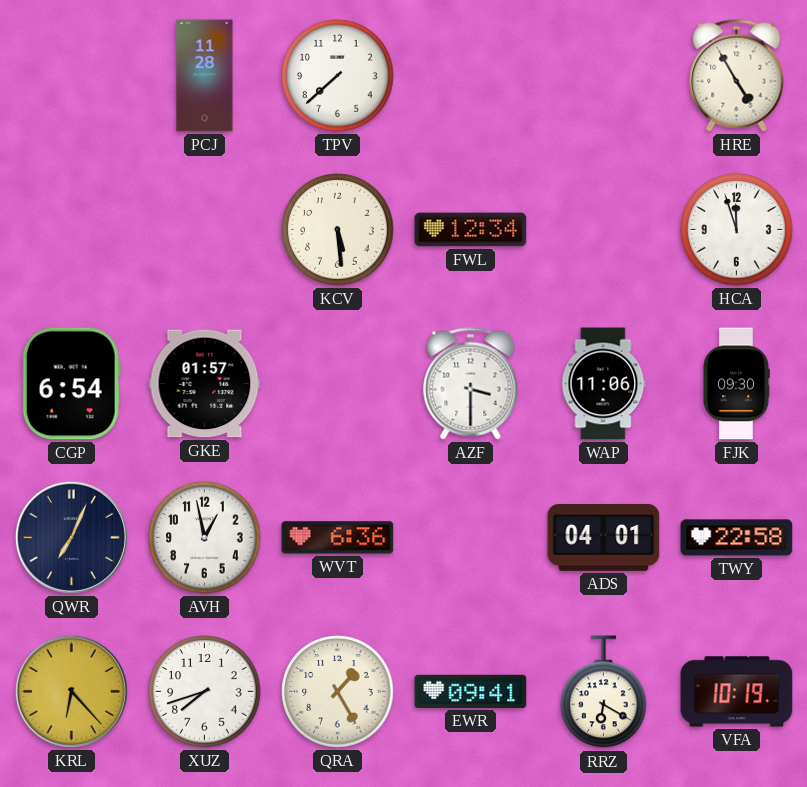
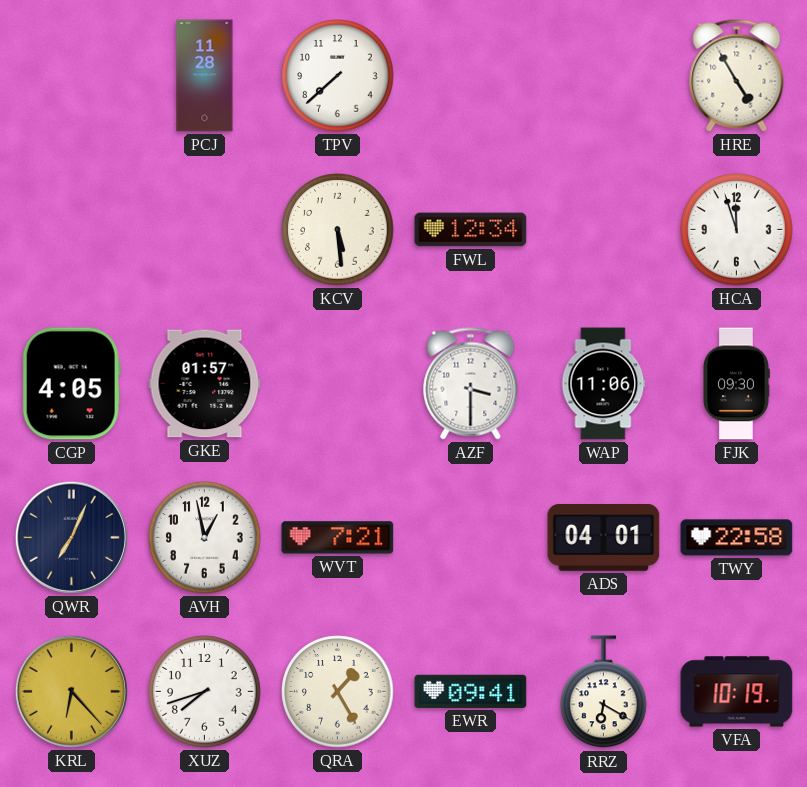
CGP: 6:54 -> 4:05
WVT: 6:36 -> 7:21
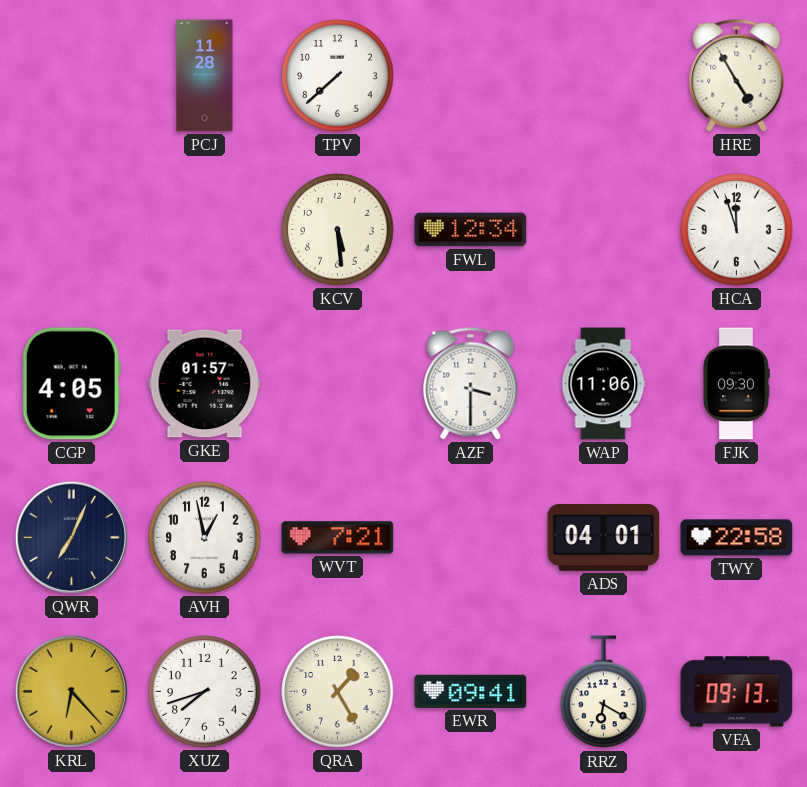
VFA: 10:19 -> 09:13
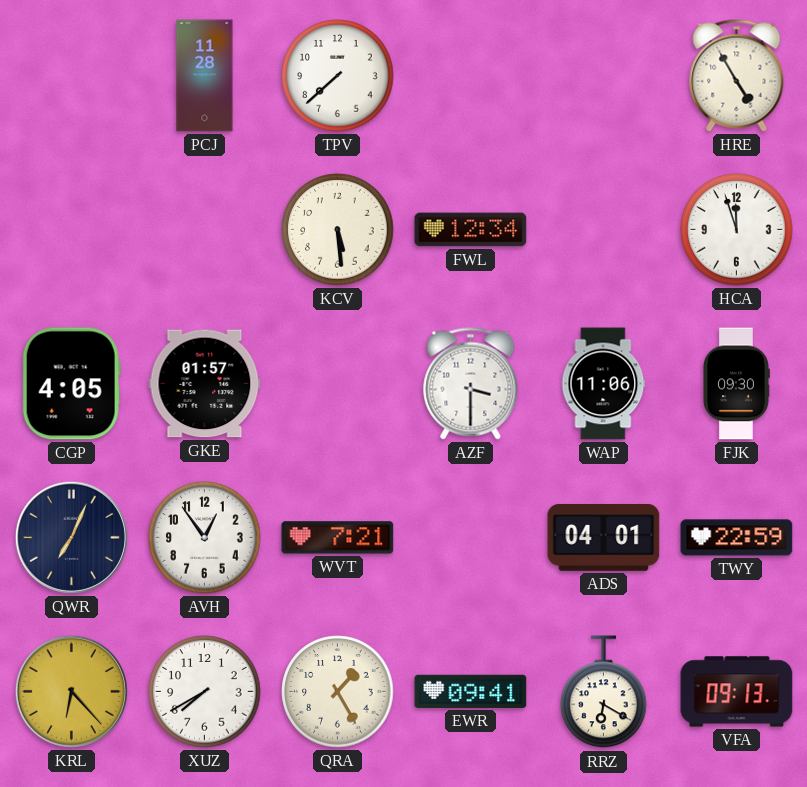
AVH: 12:58 -> 12:54
TWY: 22:58 -> 22:59
XUZ: 7:42 -> 7:40
